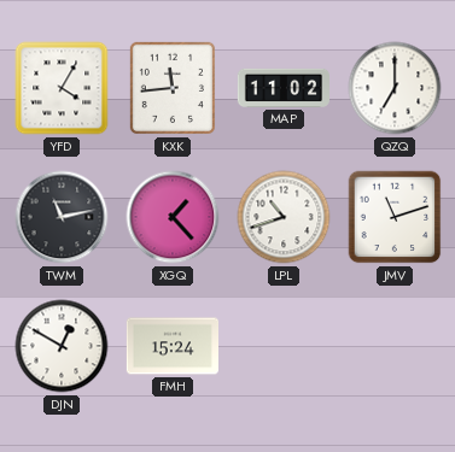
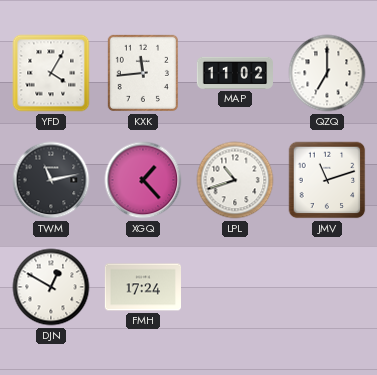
FMH: 15:24 -> 17:24
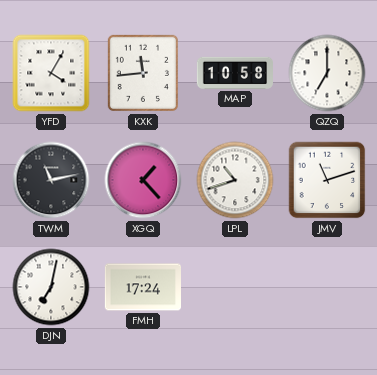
MAP: 11:02 -> 10:58
DJN: 12:50 -> 7:02
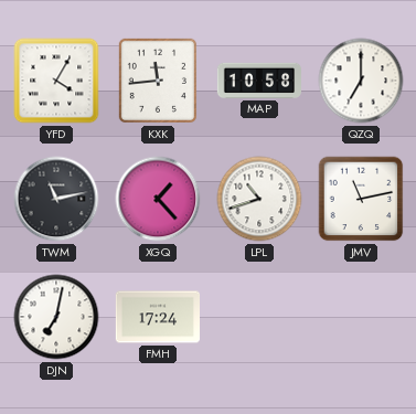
JMV: 11:12 -> 11:13
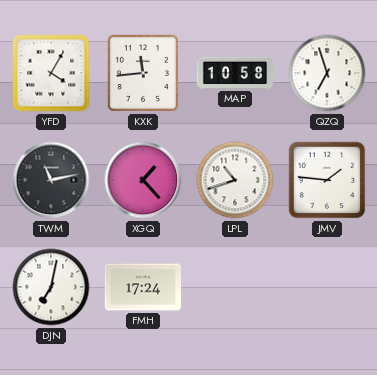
QZQ: 7:00 -> 6:57
JMV: 11:13 -> 1:46
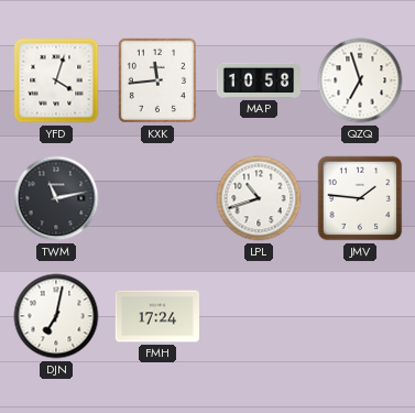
YFD: 4:05 -> 4:03
XGQ: 1:23 -> none
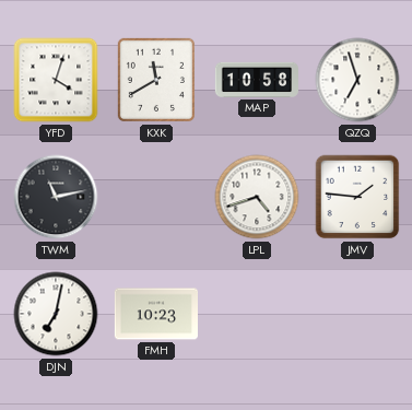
KXK: 11:44 -> 11:40
LPL: 10:42 -> 4:42
FMH: 17:24 -> 10:23
